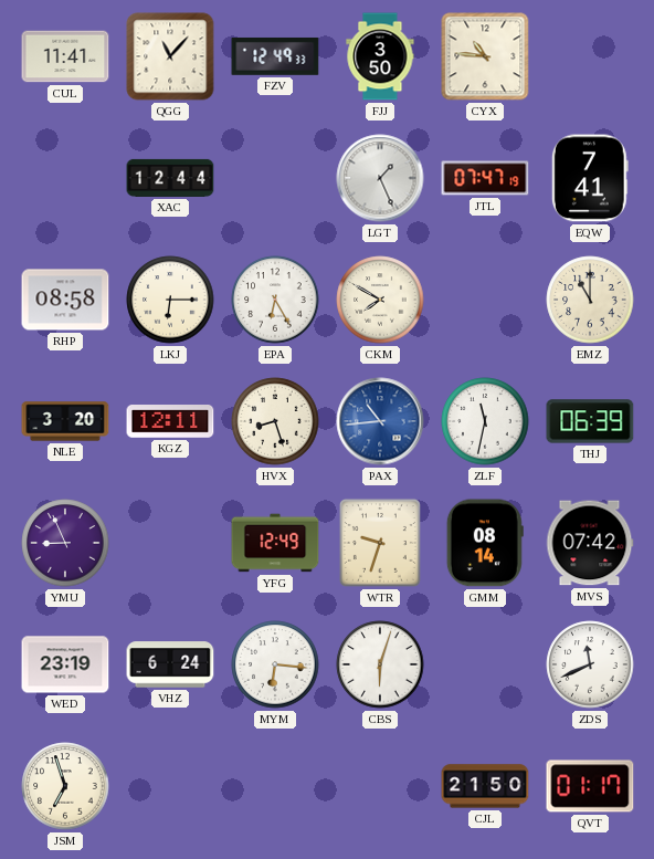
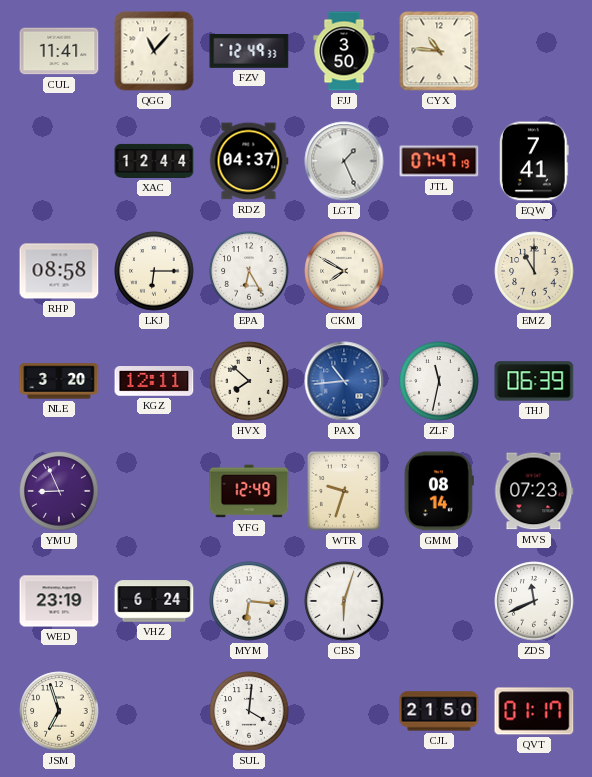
RDZ: none -> 04:37
HVX: 8:27 -> 7:52
MVS: 07:42 -> 07:23
SUL: none -> 4:01
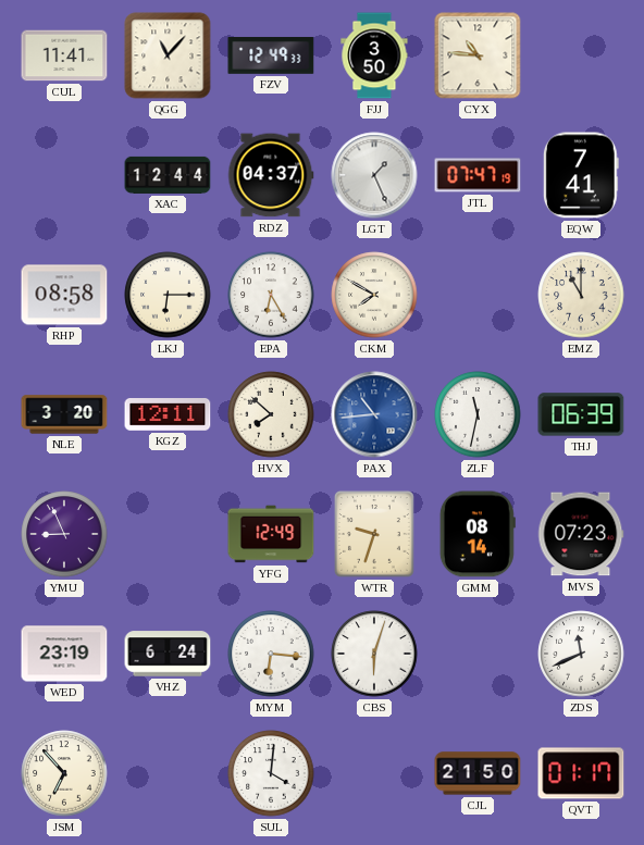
JSM: 6:57 -> 6:53
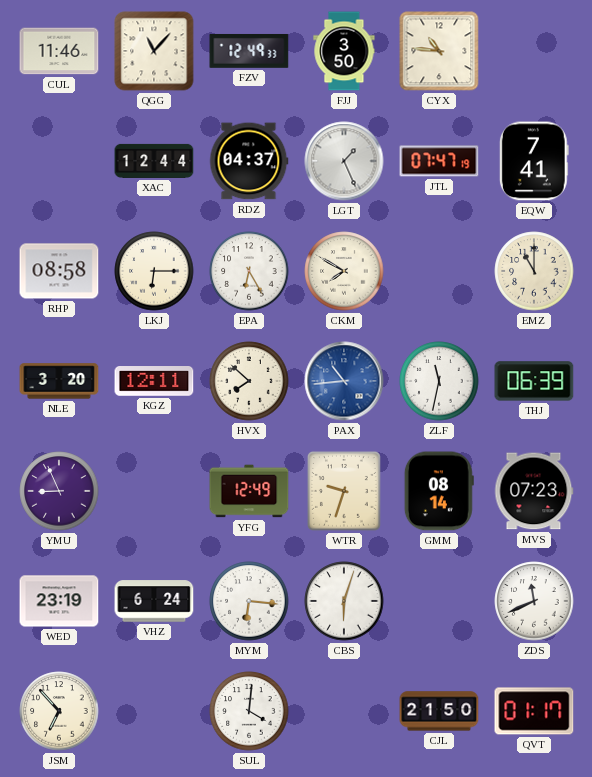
CUL: 11:41 -> 11:46
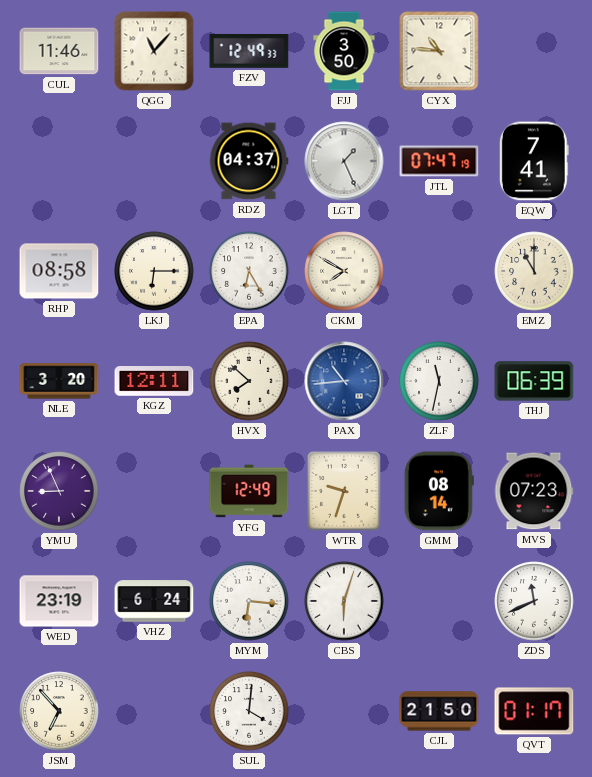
XAC: 12:44 -> none
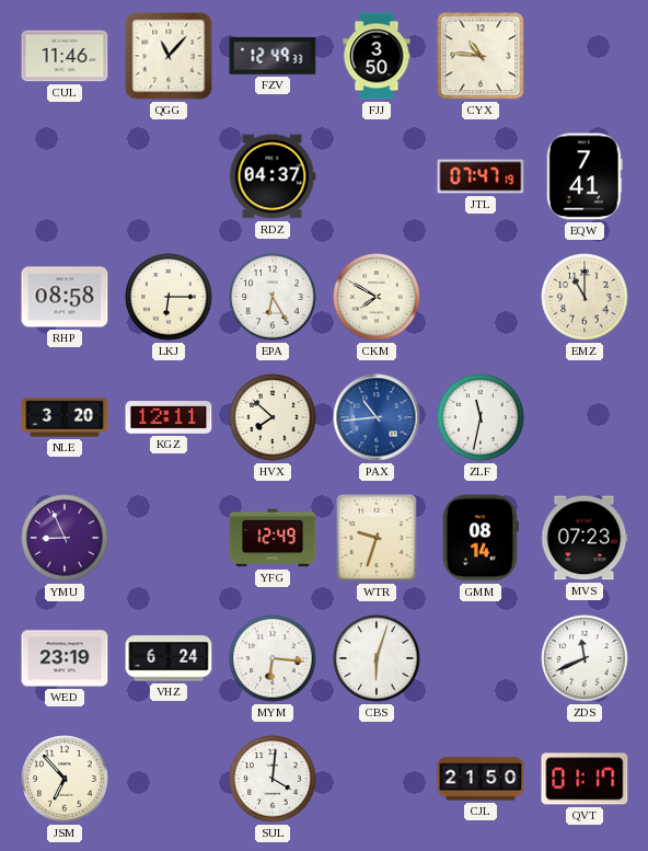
LGT: 1:26 -> none
THJ: 06:39 -> none
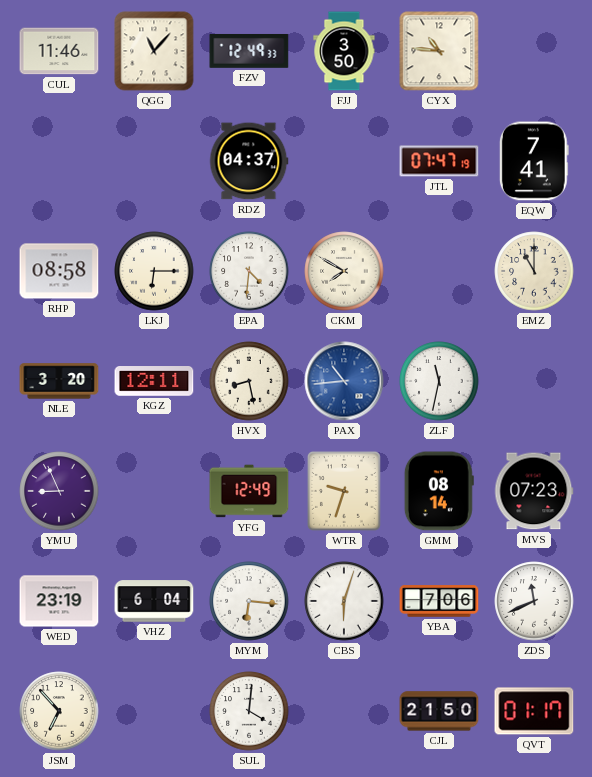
EPA: 6:25 -> 4:31
HVX: 7:52 -> 8:28
VHZ: 6:24 -> 6:04
YBA: none -> 7:06
